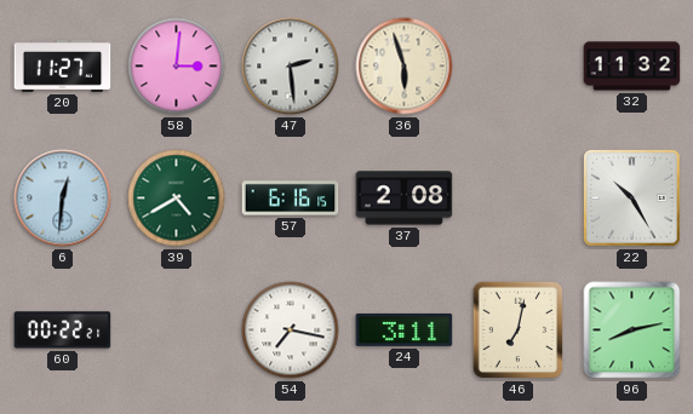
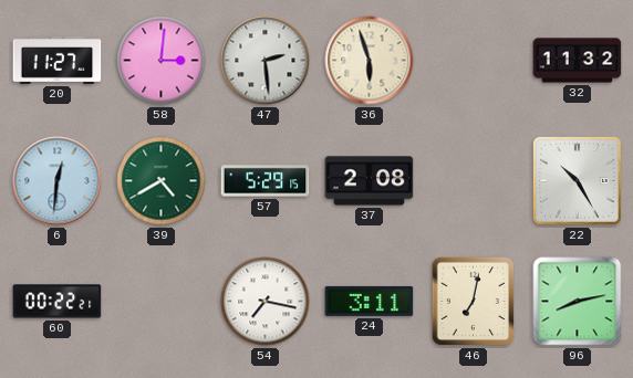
57: 6:16 -> 5:29
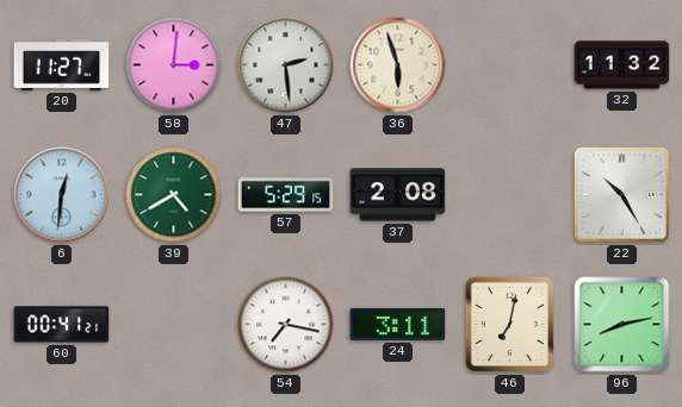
60: 00:22 -> 00:41
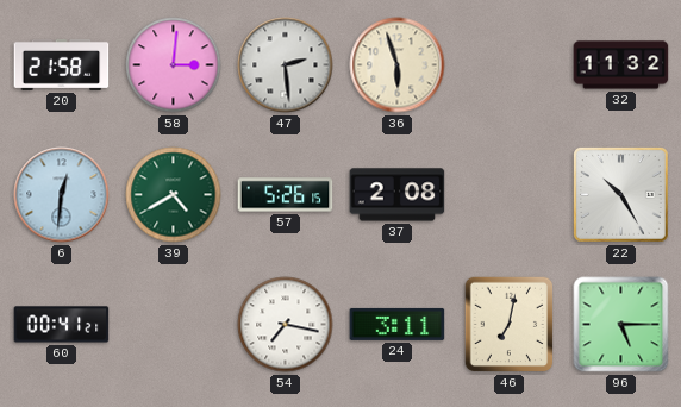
20: 11:27 -> 21:58
57: 5:29 -> 5:26
96: 8:13 -> 5:15
